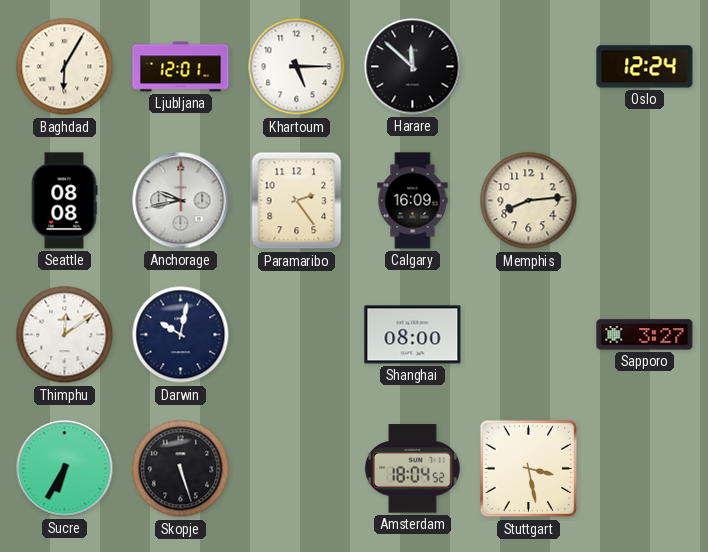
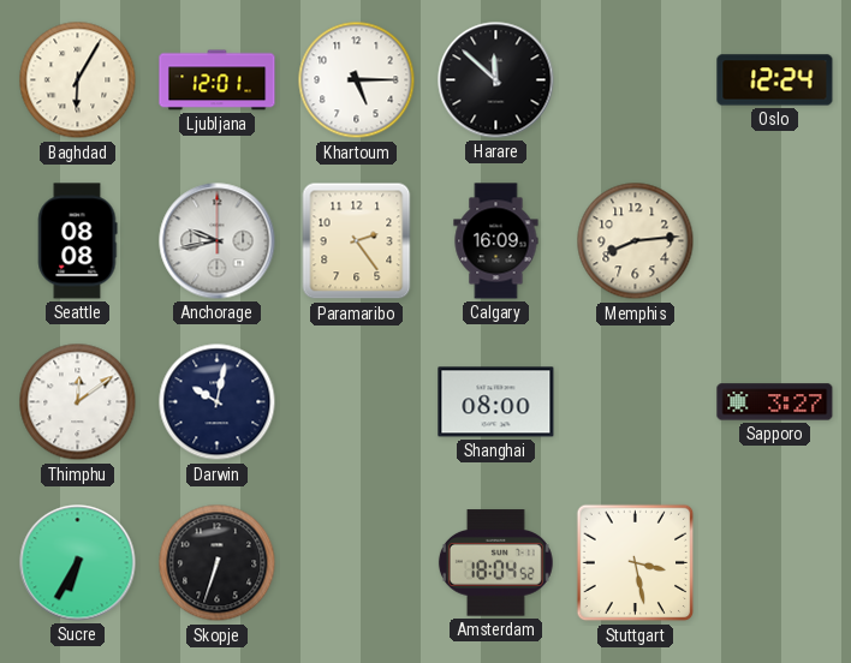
Skopje: 5:27 -> 6:33
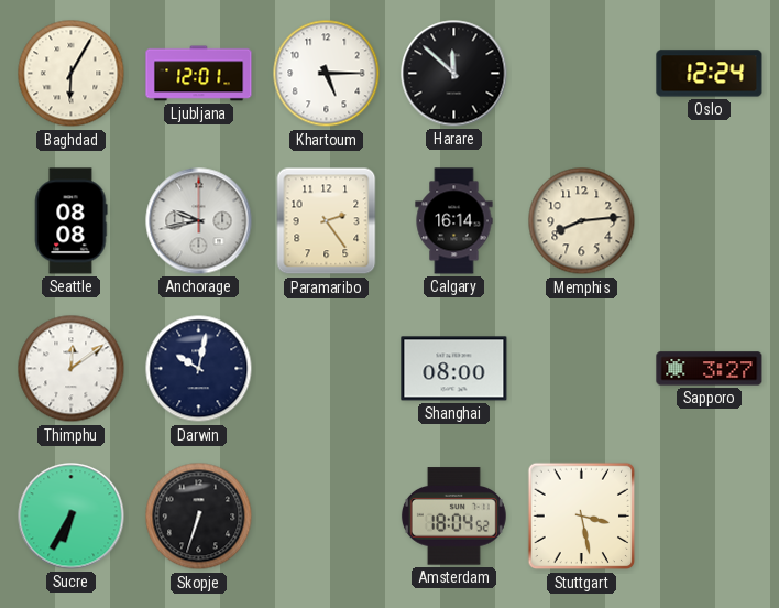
Calgary: 16:09 -> 16:14
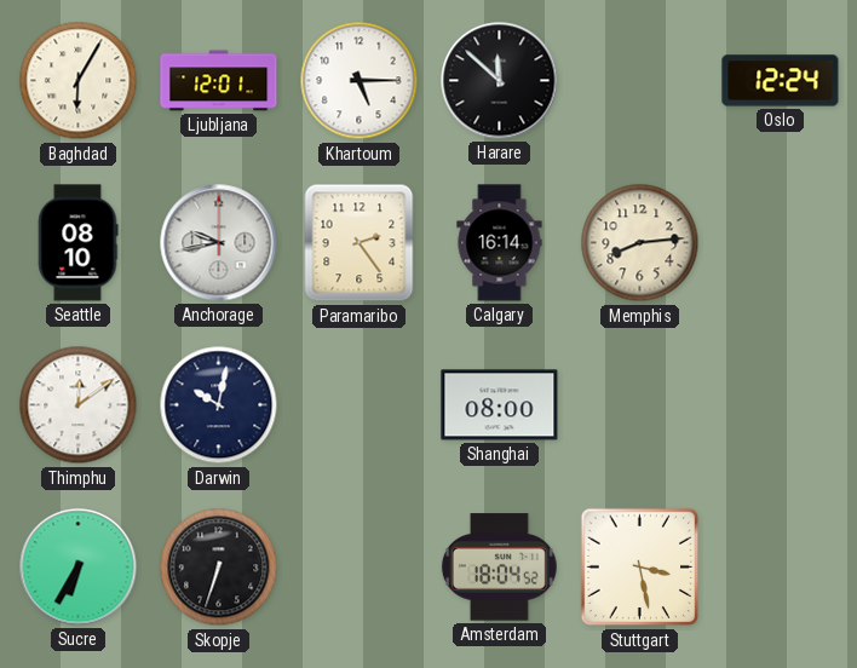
Seattle: 08:08 -> 08:10
Sapporo: 3:27 -> none
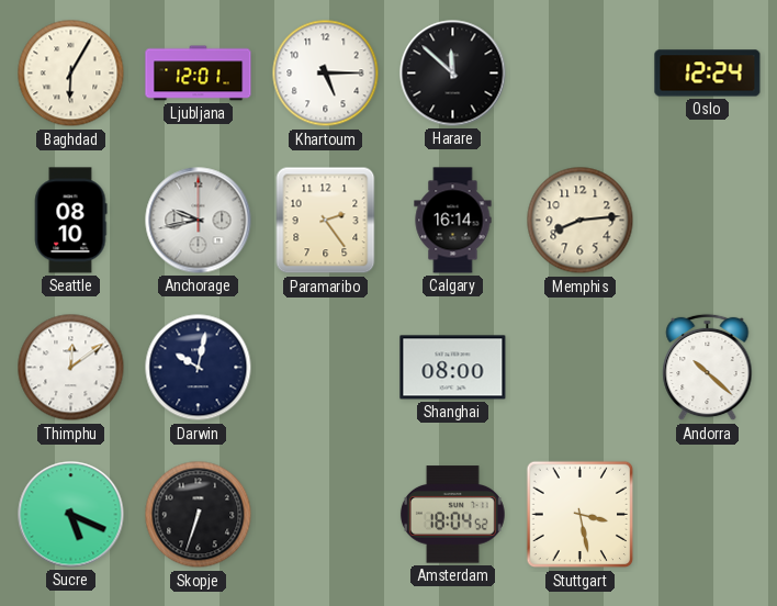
Andorra: none -> 10:22
Sucre: 6:35 -> 5:19
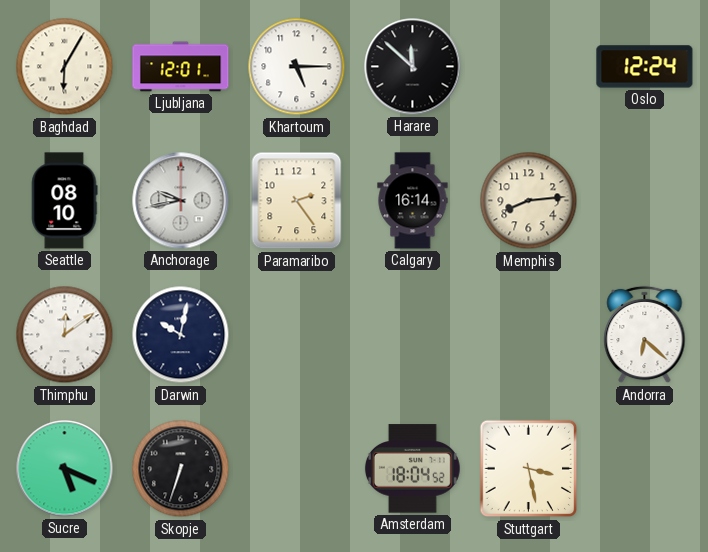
Shanghai: 08:00 -> none
Andorra: 10:22 -> 6:22
